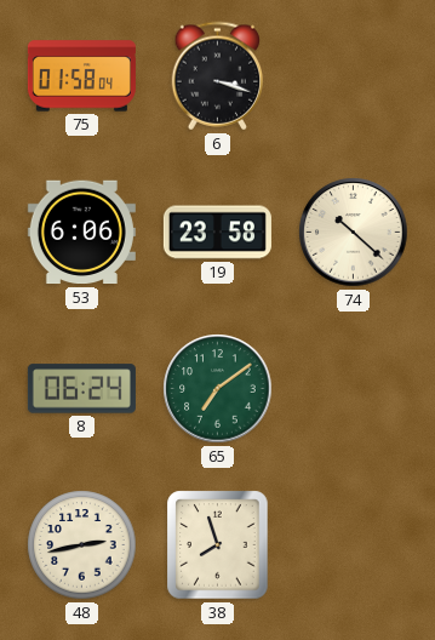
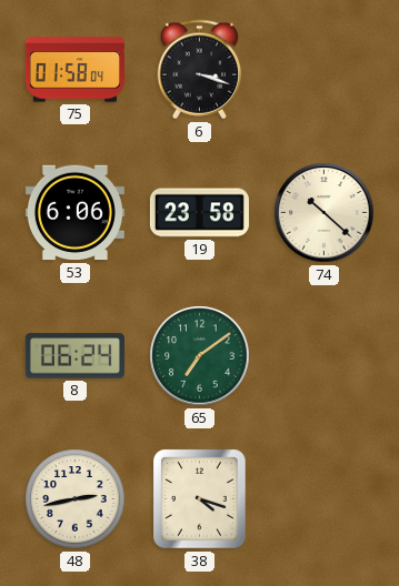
38: 7:57 -> 4:18
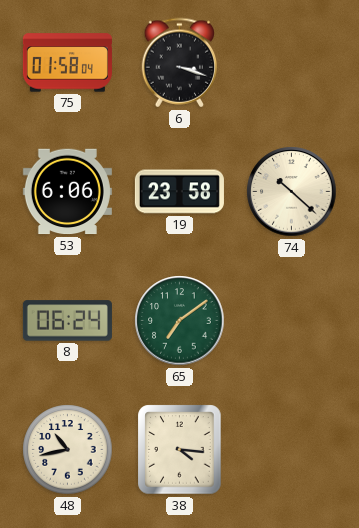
48: 2:43 -> 10:43
38: 4:18 -> 4:16
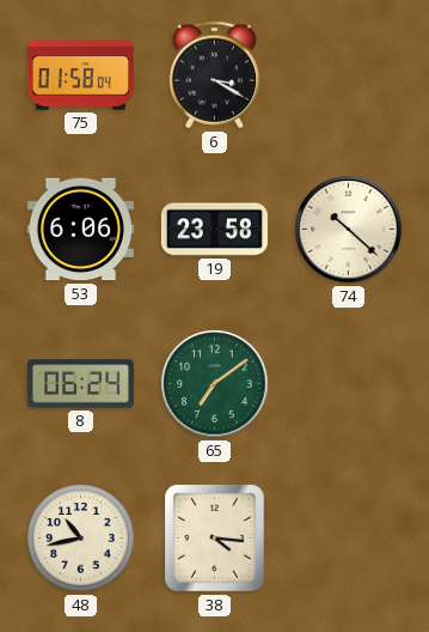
6: 3:18 -> 3:20
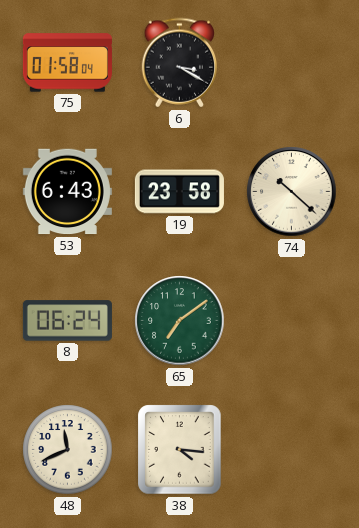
53: 6:06 -> 6:43
48: 10:43 -> 11:41
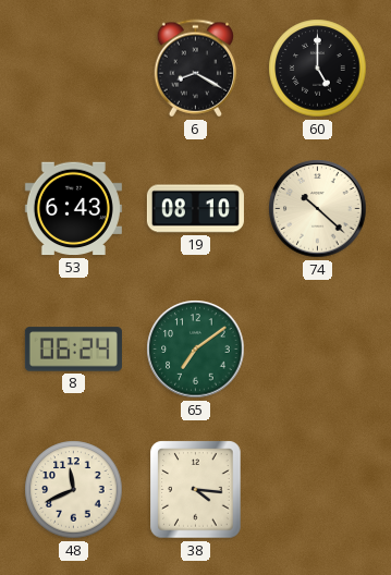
75: 01:58 -> none
6: 3:20 -> 8:20
60: none -> 5:00
19: 23:58 -> 08:10
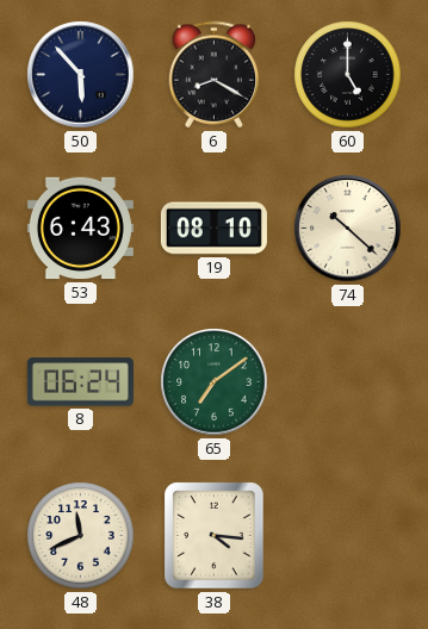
50: none -> 5:53
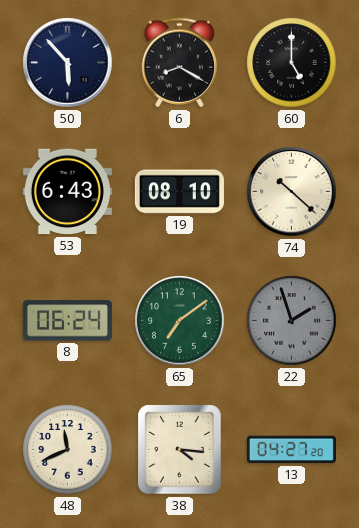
22: none -> 1:57
13: none -> 04:27
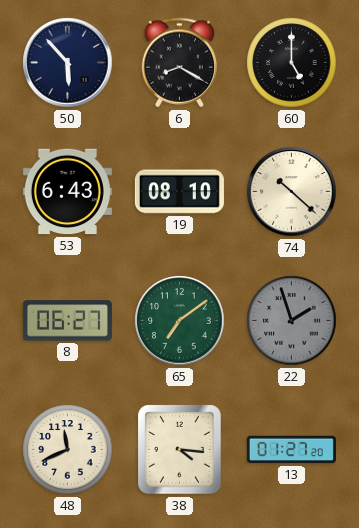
8: 06:24 -> 06:27
13: 04:27 -> 01:27
